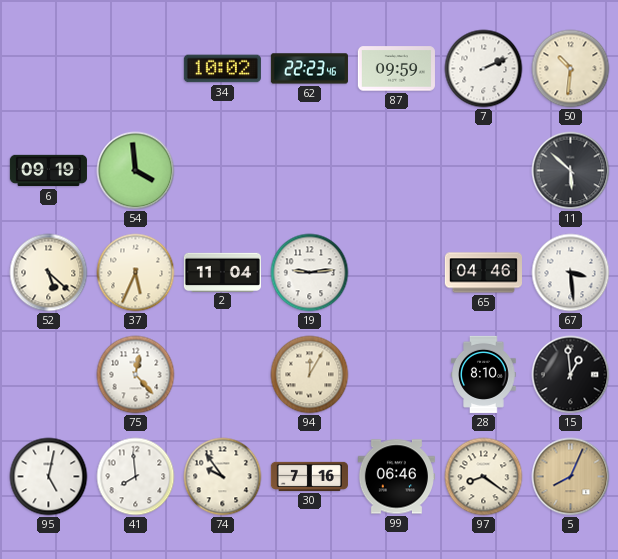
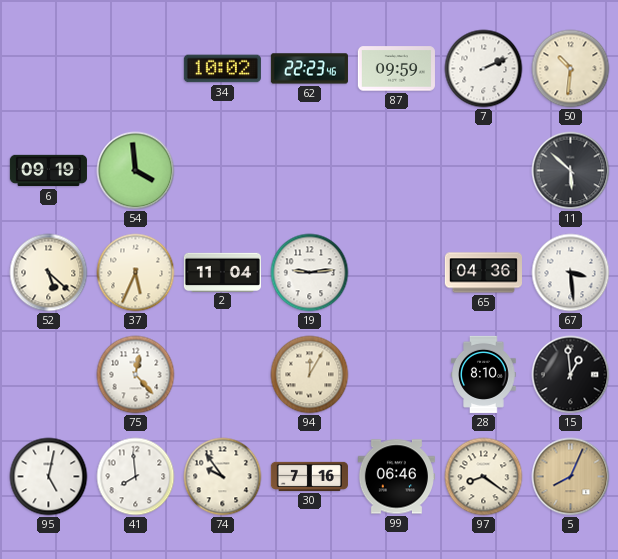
65: 04:46 -> 04:36
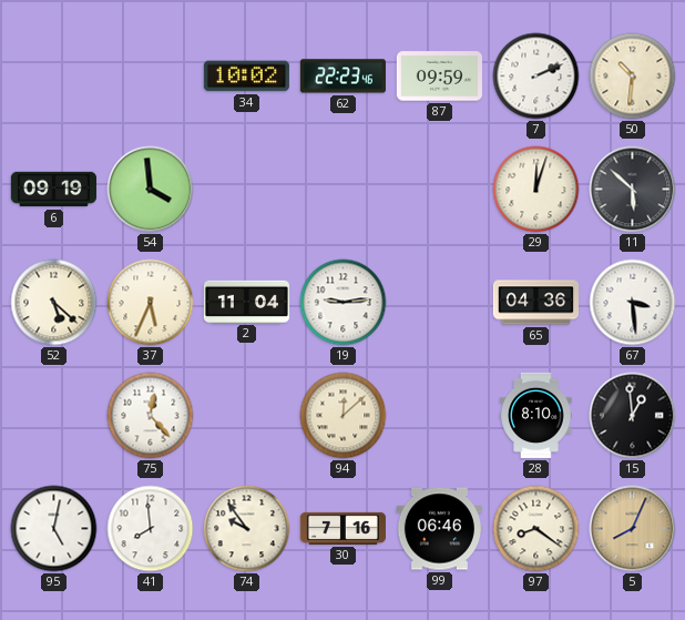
29: none -> 12:03
94: 12:05 -> 12:08
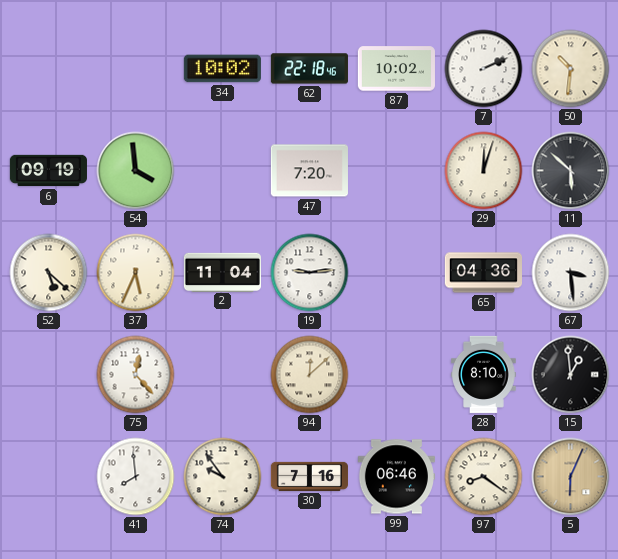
62: 22:23 -> 22:18
87: 09:59 -> 10:02
47: none -> 7:20
95: 5:02 -> none
5: 8:04 -> 6:04
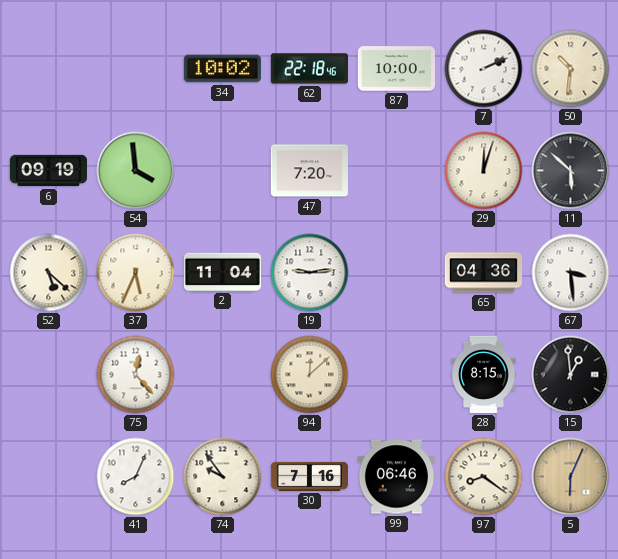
87: 10:02 -> 10:00
28: 8:10 -> 8:15
41: 7:59 -> 8:04
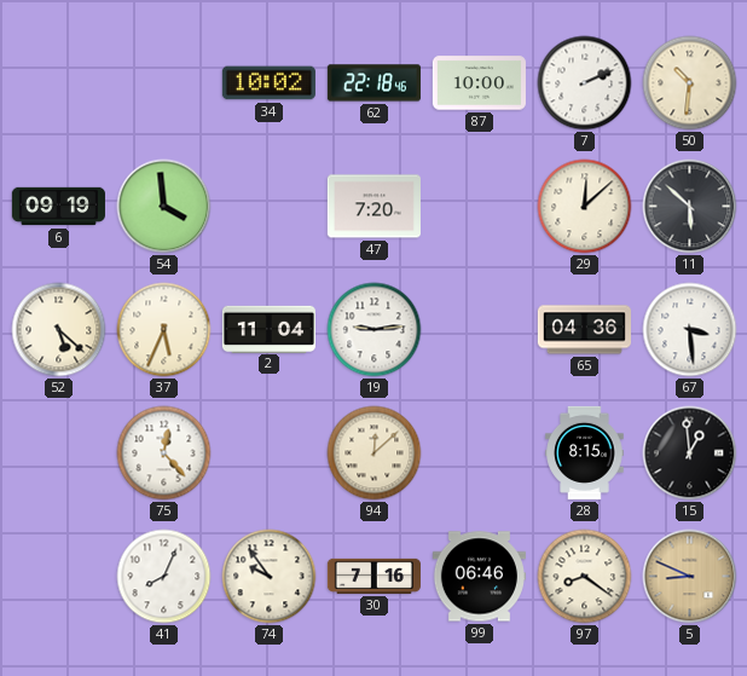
29: 12:03 -> 12:08
5: 6:04 -> 8:49
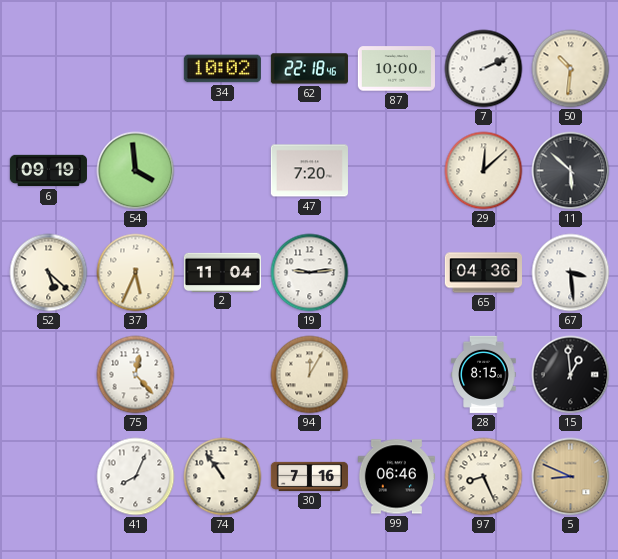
94: 12:08 -> 12:05
74: 9:54 -> 10:54
97: 8:21 -> 8:26
